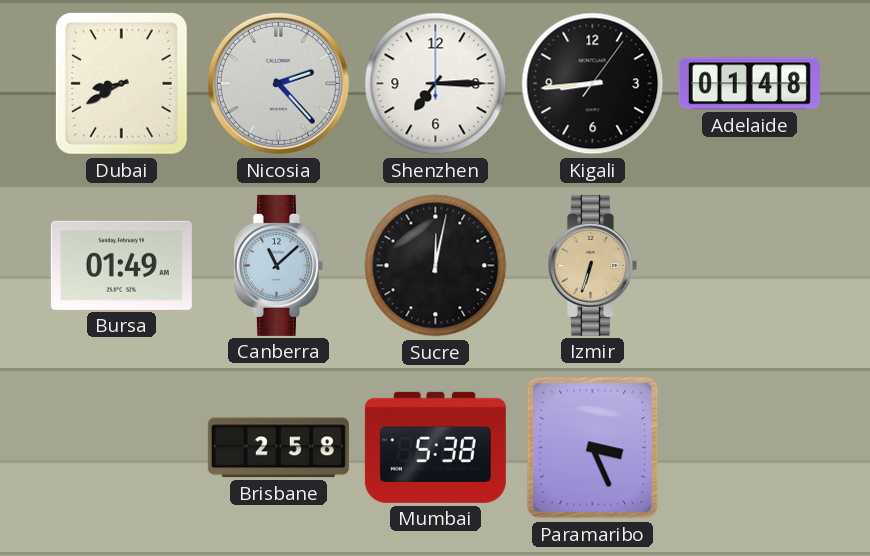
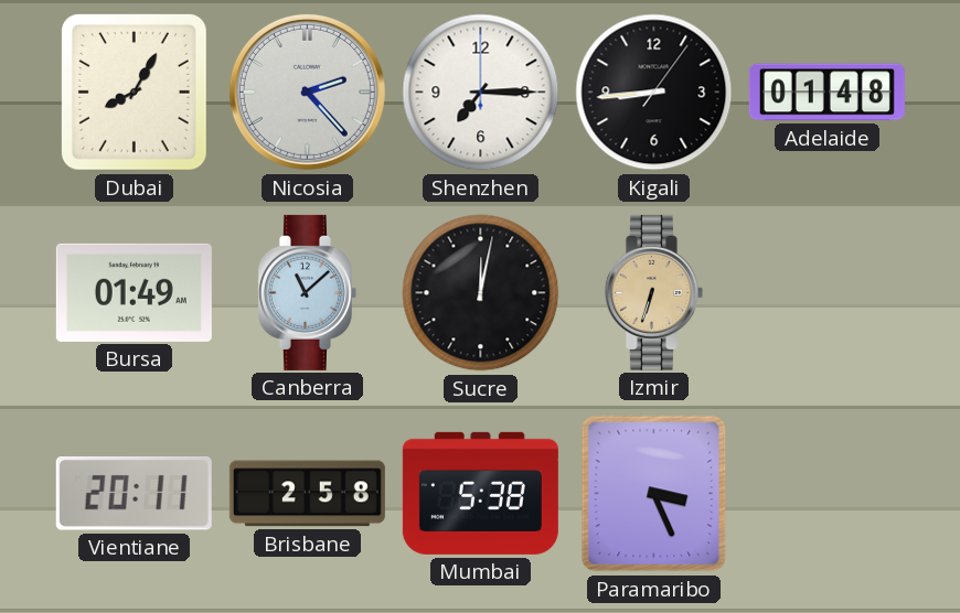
Dubai: 8:40 -> 8:05
Vientiane: none -> 20:11
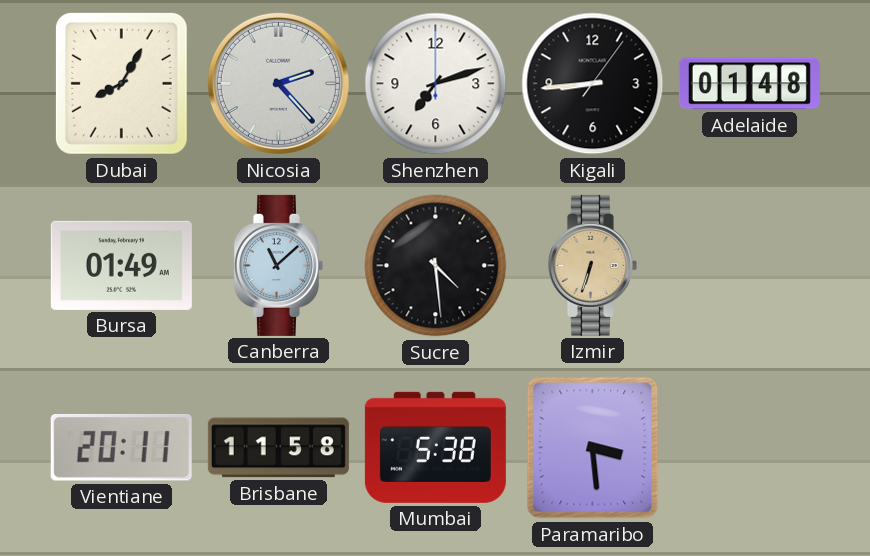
Shenzhen: 7:15 -> 7:12
Sucre: 12:02 -> 4:29
Brisbane: 2:58 -> 11:58
Paramaribo: 3:26 -> 3:29
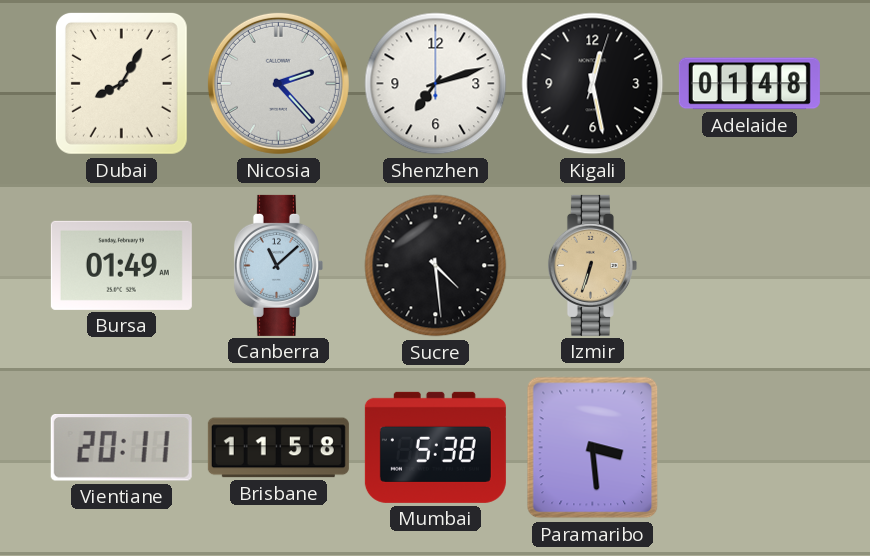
Kigali: 8:44 -> 12:28
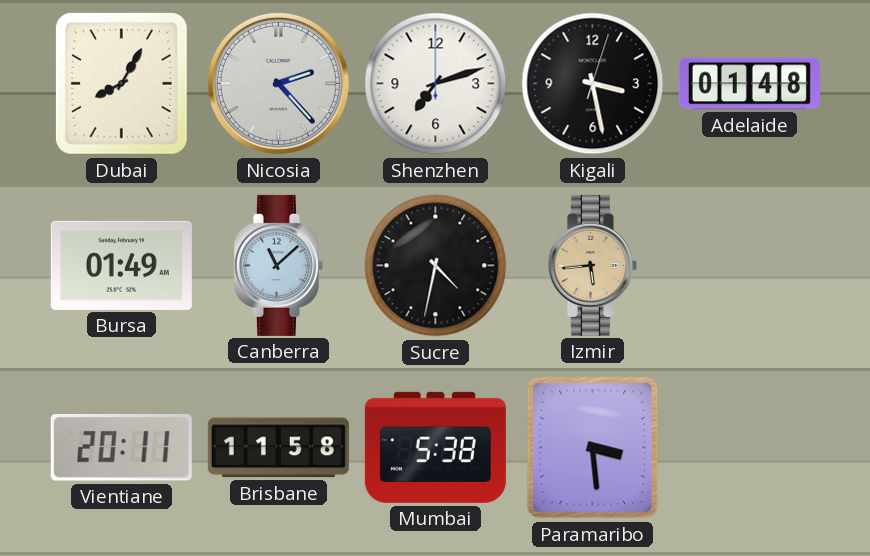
Kigali: 12:28 -> 3:28
Sucre: 4:29 -> 4:32
Izmir: 6:33 -> 5:44
